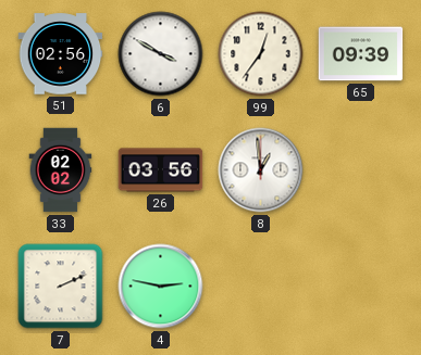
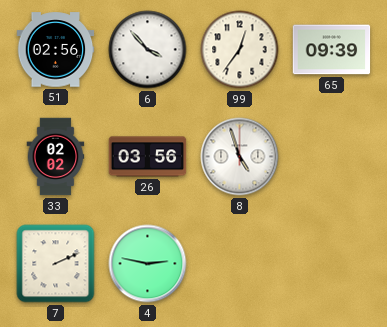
6: 3:50 -> 3:53
8: 12:59 -> 4:57
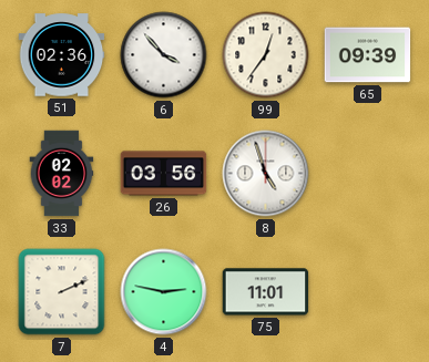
51: 02:56 -> 02:36
75: none -> 11:01
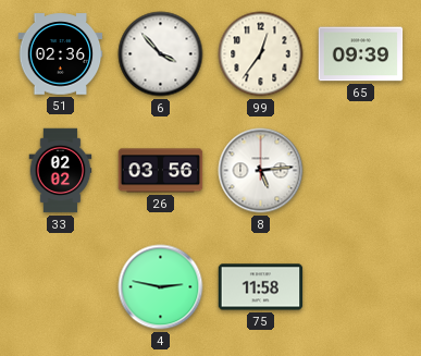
8: 4:57 -> 5:14
7: 2:11 -> none
75: 11:01 -> 11:58
